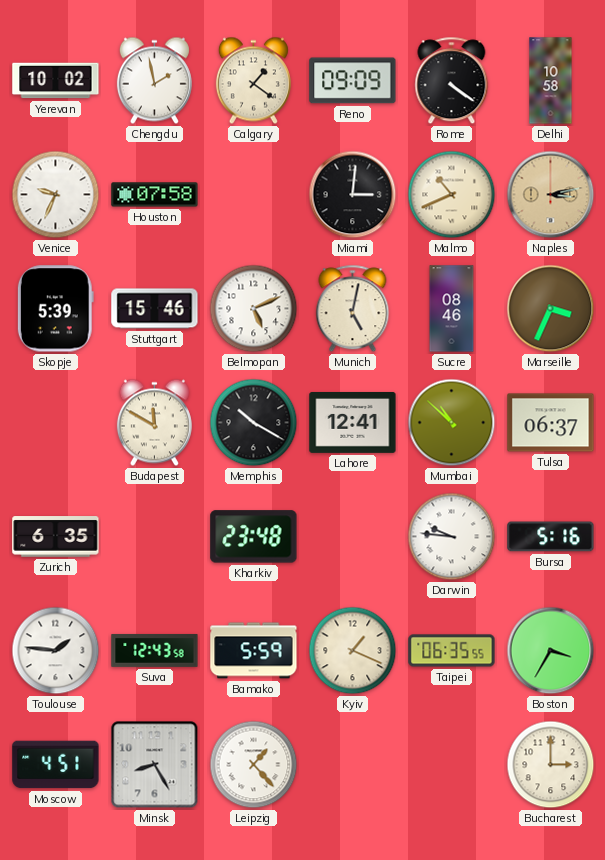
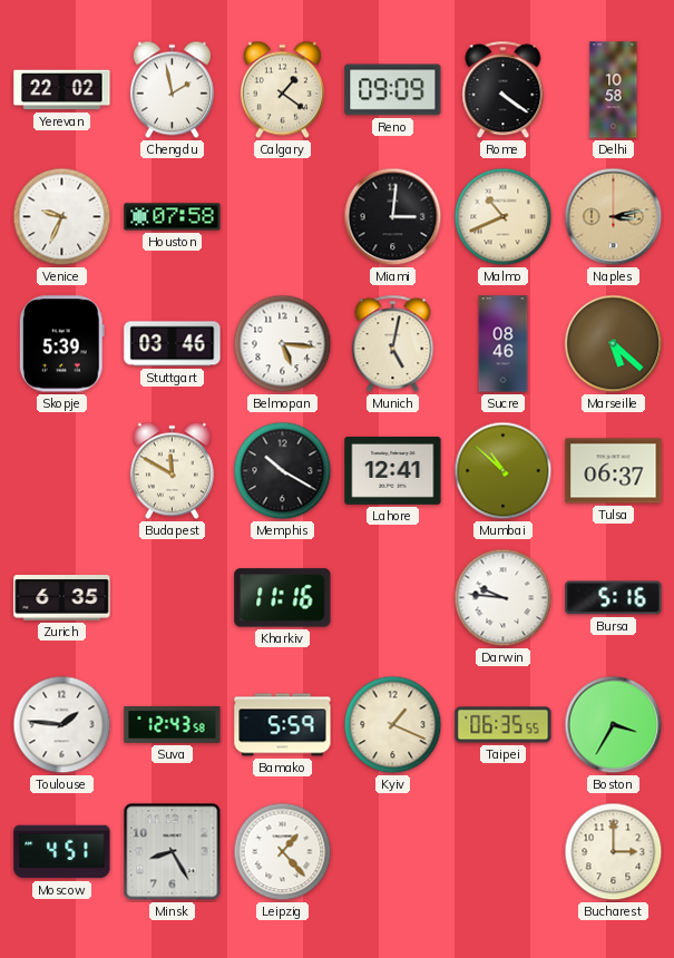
Yerevan: 10:02 -> 22:02
Stuttgart: 15:46 -> 03:46
Belmopan: 5:11 -> 5:16
Marseille: 3:34 -> 5:22
Kharkiv: 23:48 -> 11:16
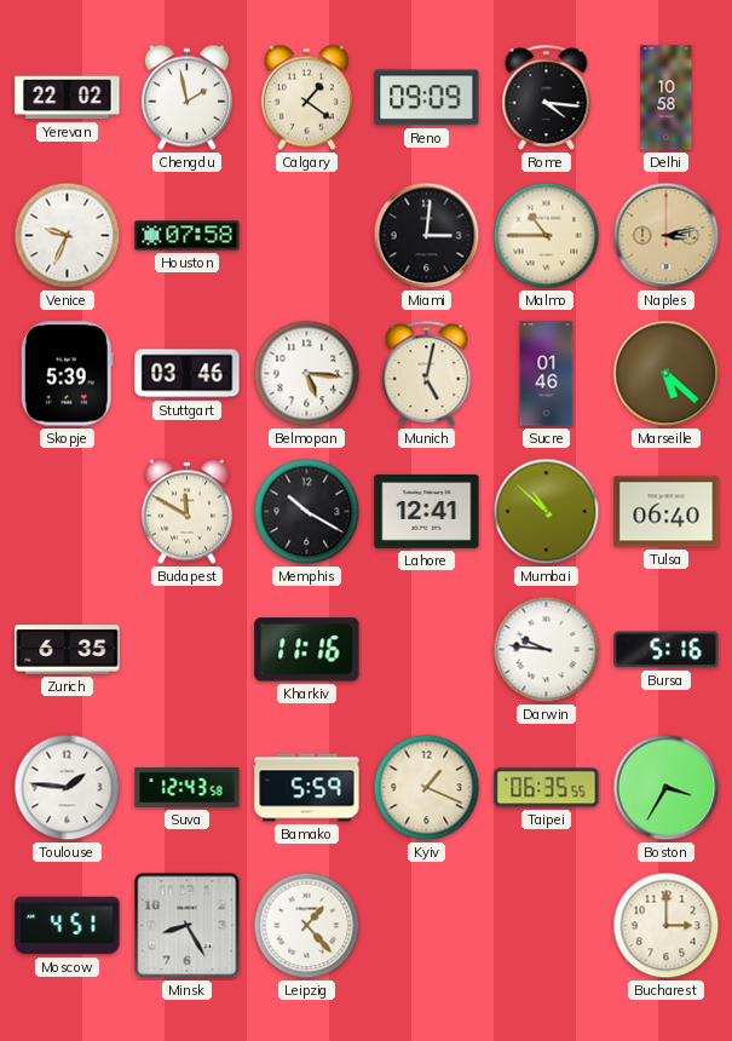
Rome: 4:21 -> 4:16
Malmo: 10:41 -> 10:45
Sucre: 08:46 -> 01:46
Tulsa: 06:37 -> 06:40
